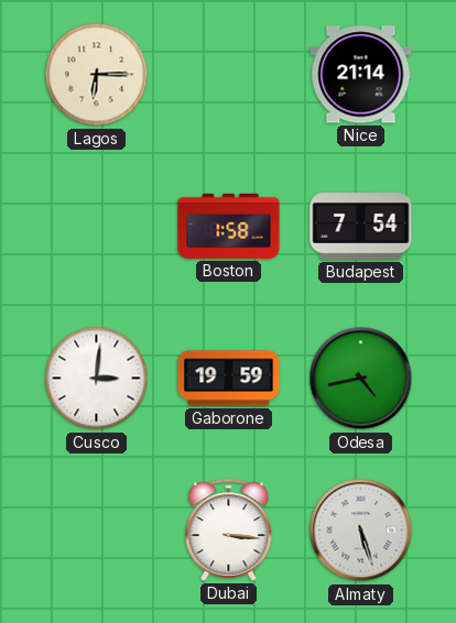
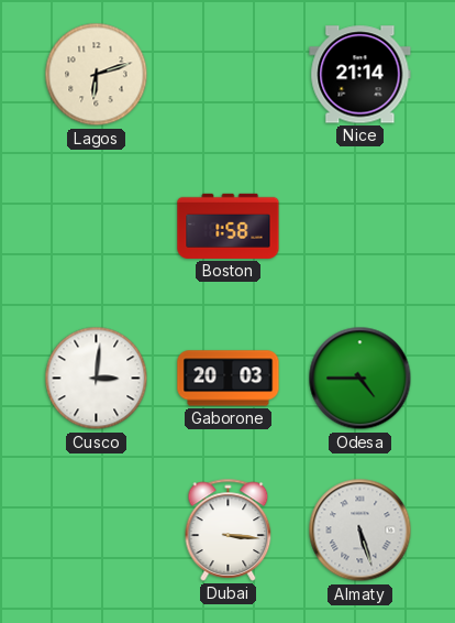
Lagos: 6:15 -> 6:12
Budapest: 7:54 -> none
Gaborone: 19:59 -> 20:03
Odesa: 4:43 -> 4:45
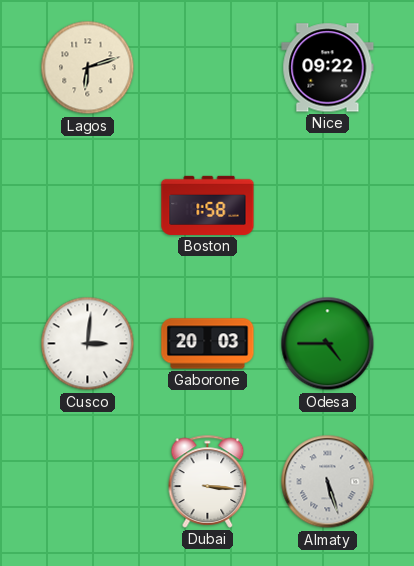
Nice: 21:14 -> 09:22
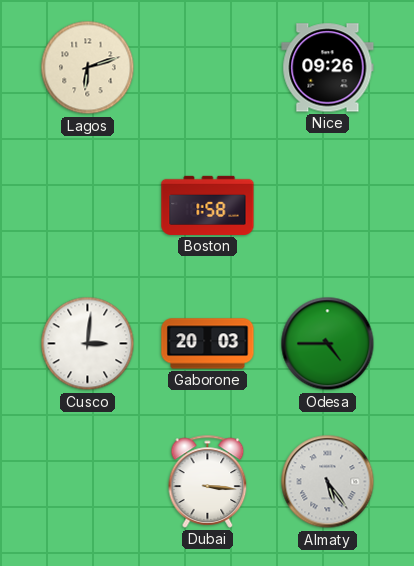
Nice: 09:22 -> 09:26
Almaty: 5:27 -> 5:24
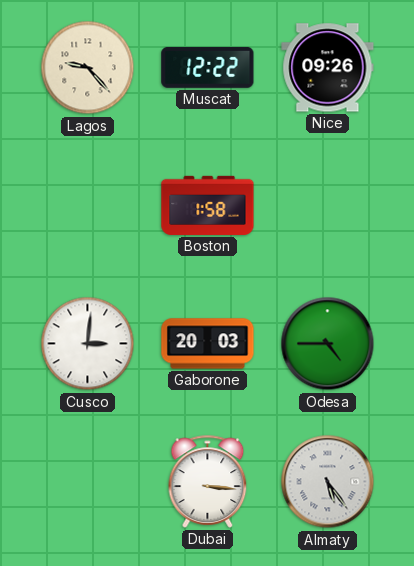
Lagos: 6:12 -> 9:23
Muscat: none -> 12:22
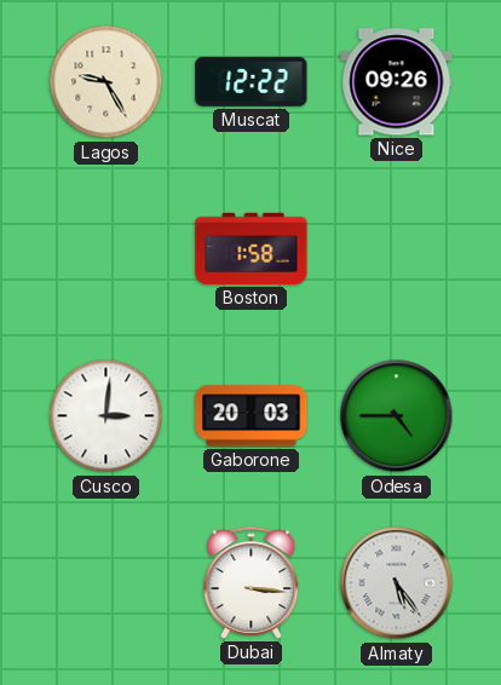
Lagos: 9:23 -> 9:25
